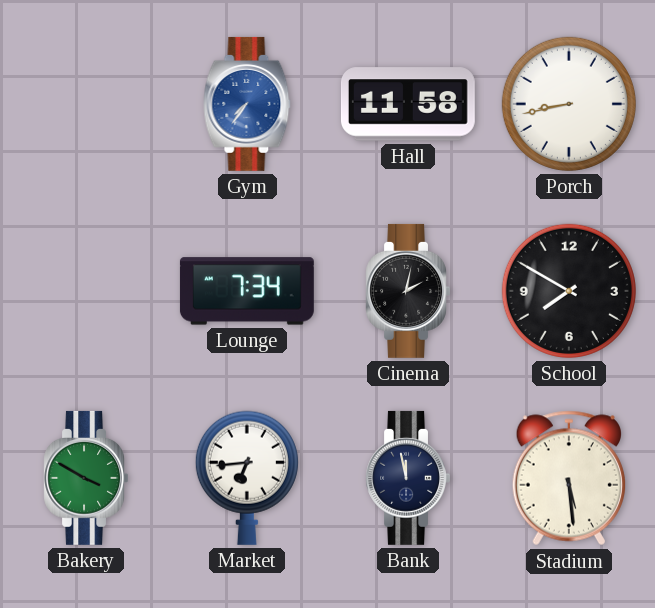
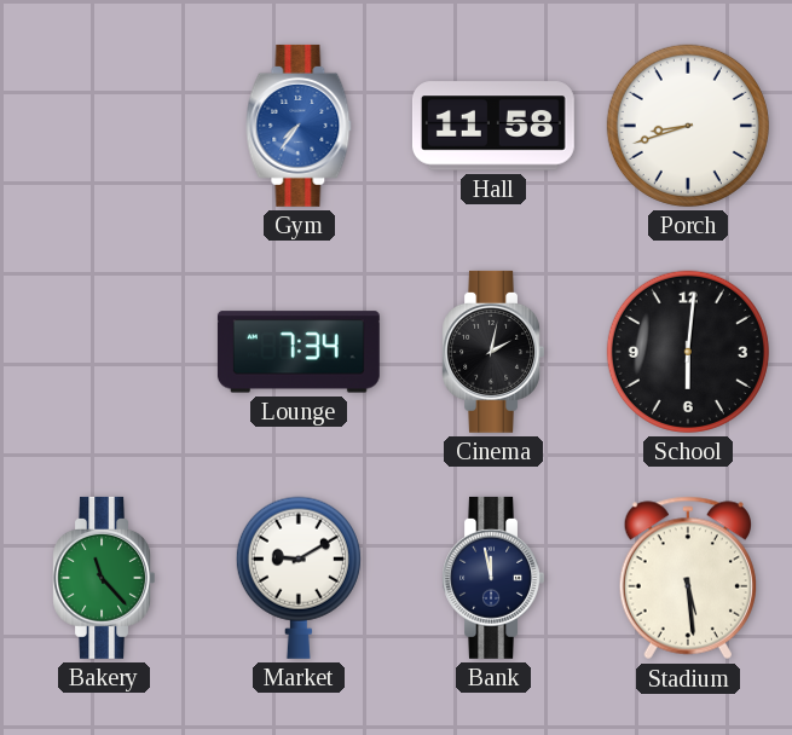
Porch: 8:43 -> 8:42
School: 7:50 -> 6:01
Bakery: 3:50 -> 11:23
Market: 6:44 -> 9:10
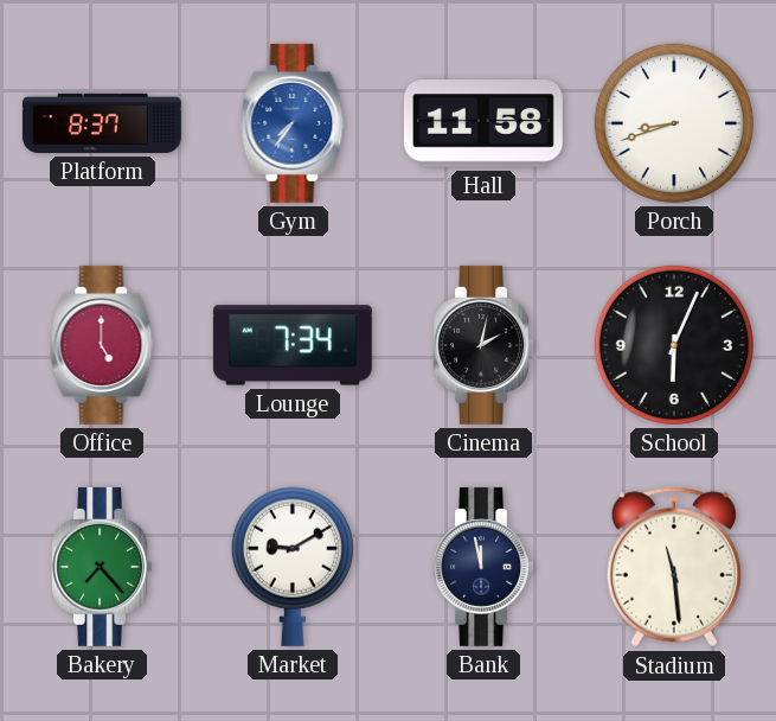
Platform: none -> 8:37
Office: none -> 5:00
School: 6:01 -> 6:04
Bakery: 11:23 -> 7:23
Stadium: 5:29 -> 11:29
